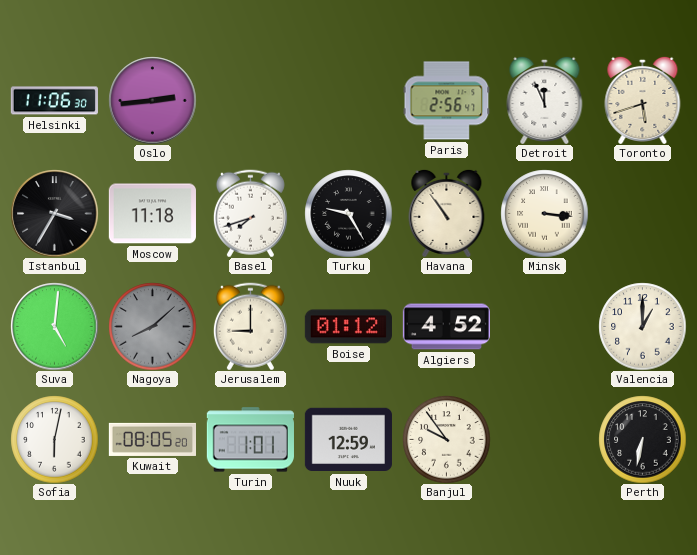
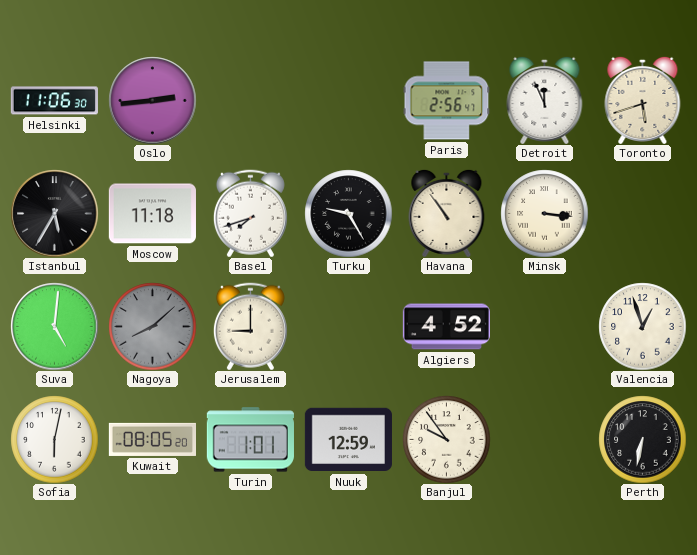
Istanbul: 3:35 -> 5:35
Boise: 01:12 -> none
Valencia: 1:00 -> 12:57
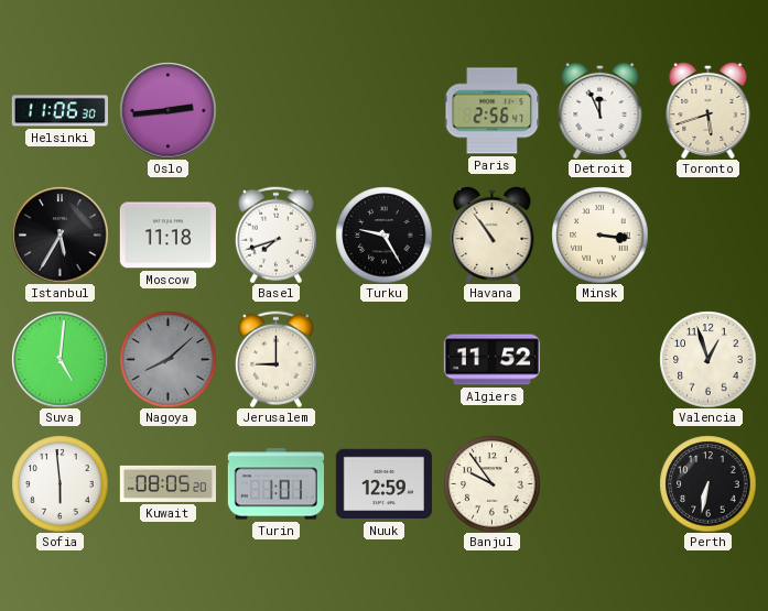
Algiers: 4:52 -> 11:52
Sofia: 6:02 -> 5:59
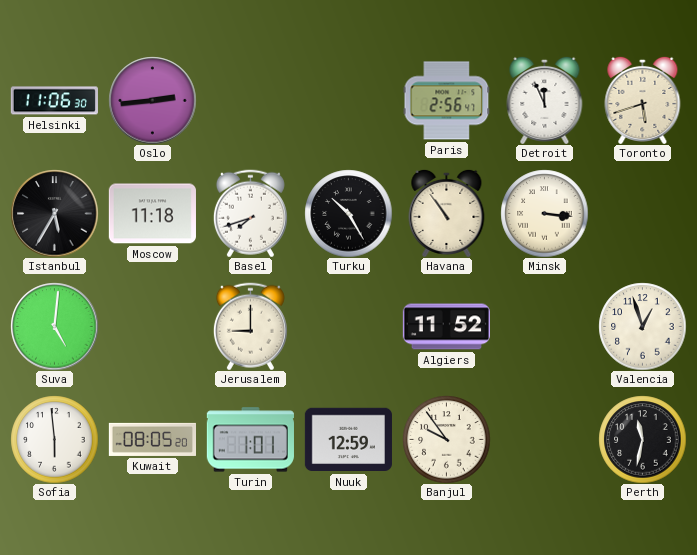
Turku: 9:25 -> 10:25
Nagoya: 8:08 -> none
Perth: 6:32 -> 11:32
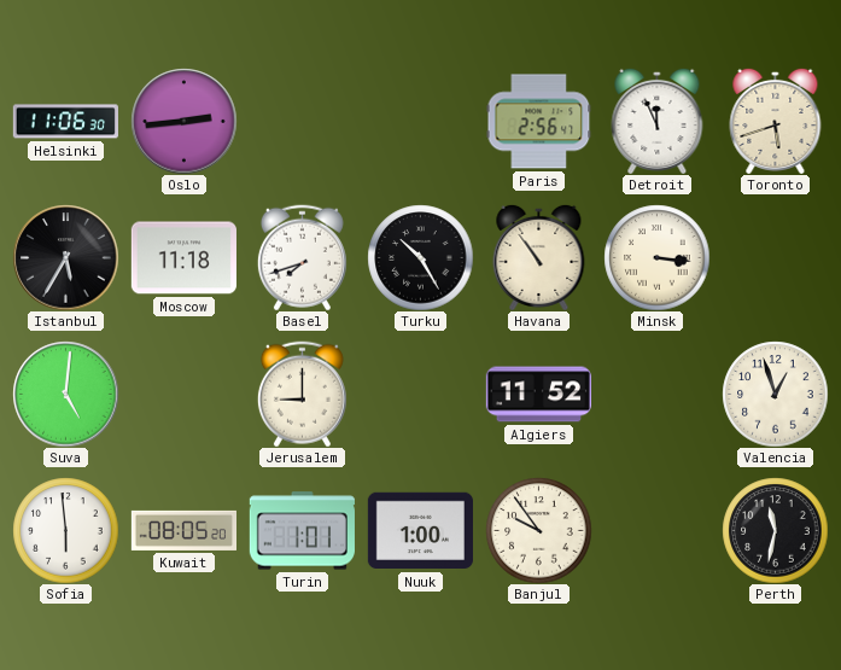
Nuuk: 12:59 -> 1:00
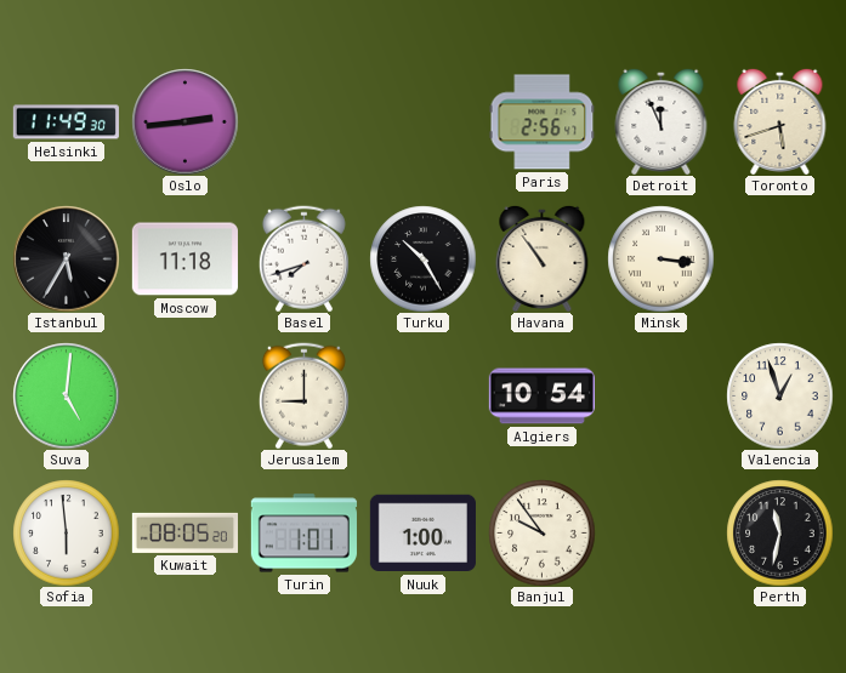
Helsinki: 11:06 -> 11:49
Algiers: 11:52 -> 10:54
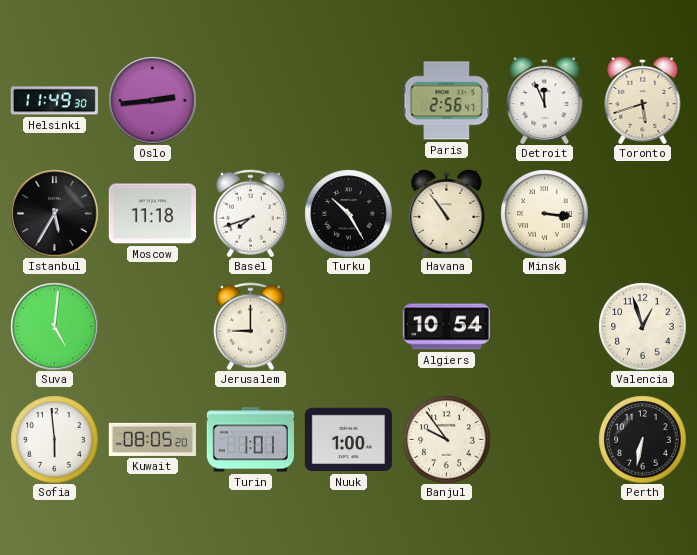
Perth: 11:32 -> 6:32
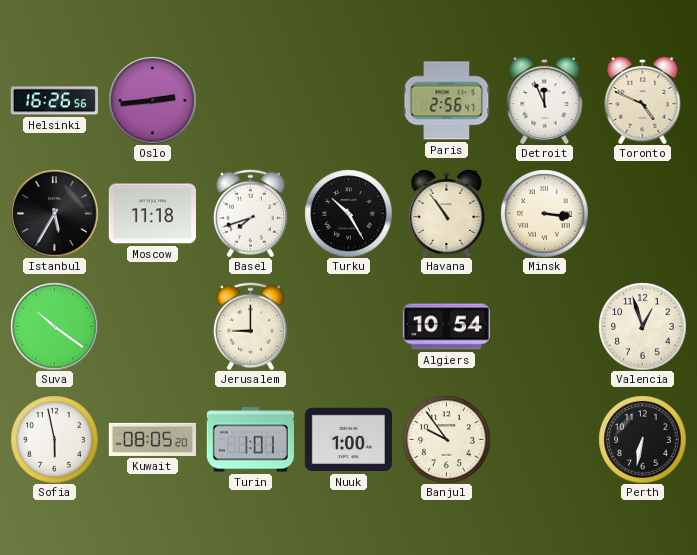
Helsinki: 11:49 -> 16:26
Toronto: 5:42 -> 4:49
Suva: 5:01 -> 10:21
Sofia: 5:59 -> 5:58
